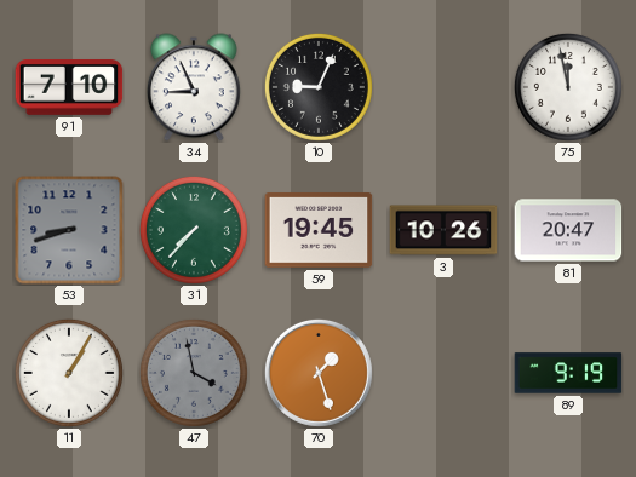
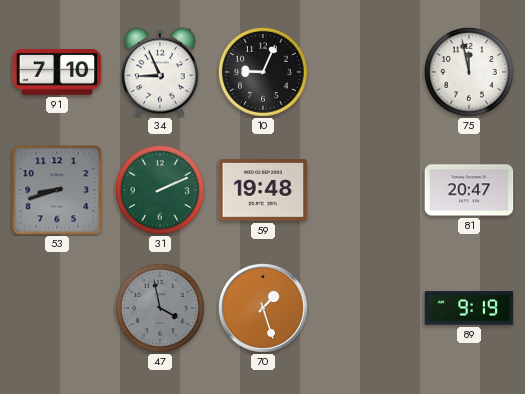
31: 7:37 -> 2:11
59: 19:45 -> 19:48
3: 10:26 -> none
11: 1:05 -> none
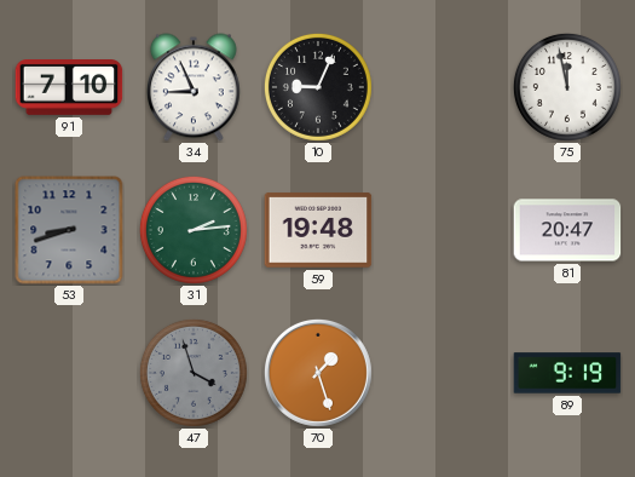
31: 2:11 -> 2:14
47: 3:58 -> 3:57
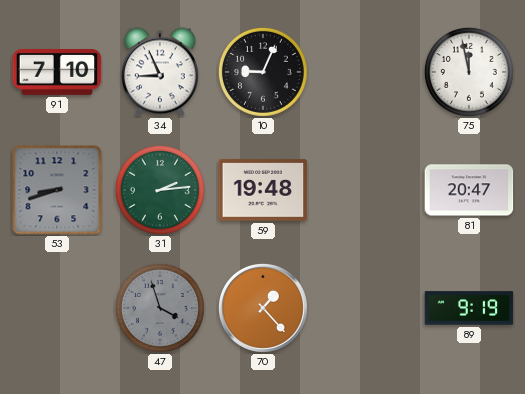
70: 1:27 -> 1:23
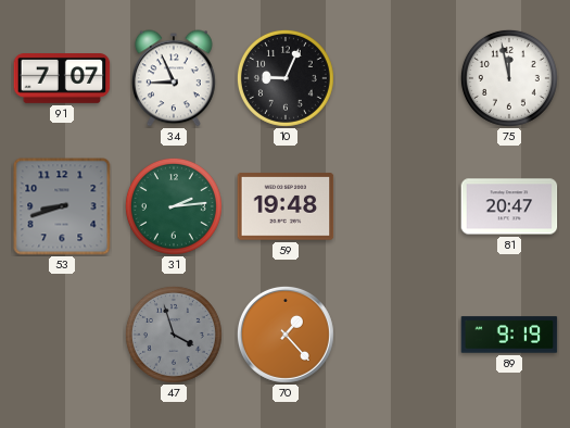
91: 7:10 -> 7:07
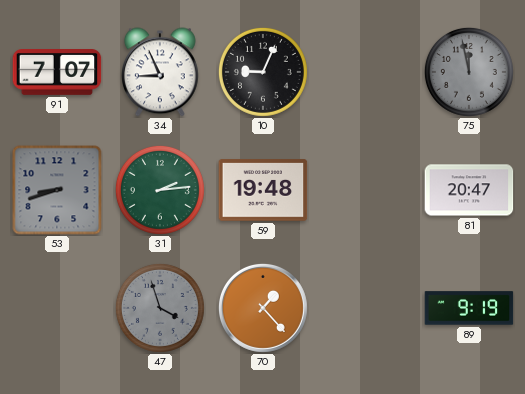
75 dial: white -> grey
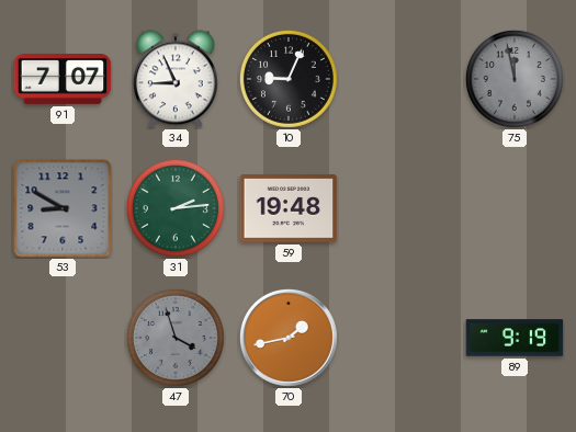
53: 8:42 -> 8:50
81: 20:47 -> none
70: 1:23 -> 1:43
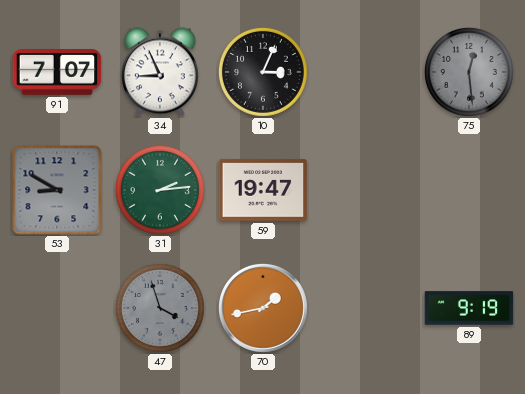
10: 9:04 -> 3:04
75: 11:58 -> 12:29
59: 19:48 -> 19:47
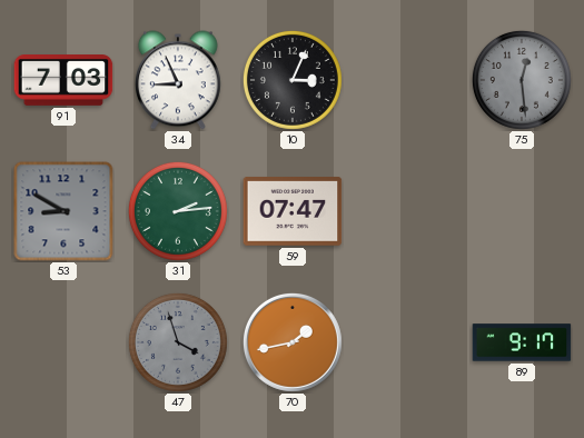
91: 7:07 -> 7:03
59: 19:47 -> 07:47
89: 9:19 -> 9:17
